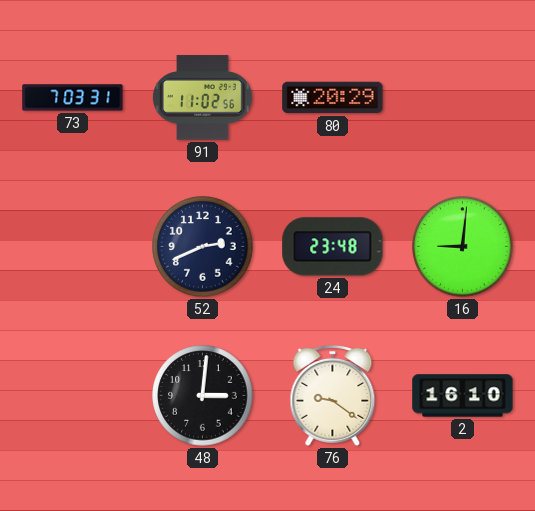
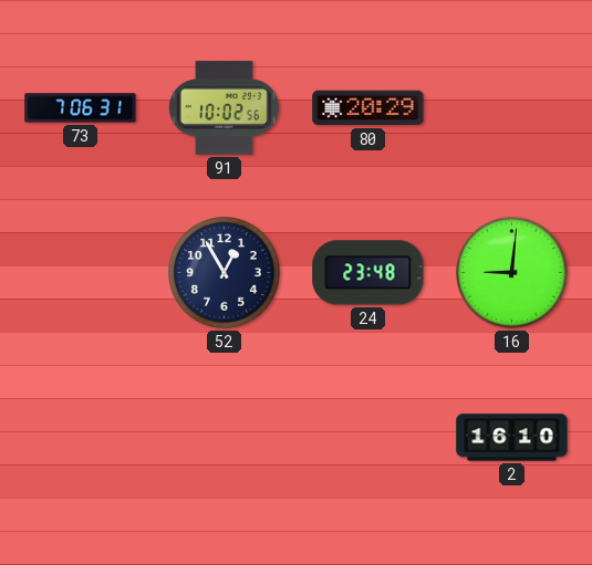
73: 7:03 -> 7:06
91: 11:02 -> 10:02
52: 2:41 -> 12:55
48: 3:01 -> none
76: 9:21 -> none
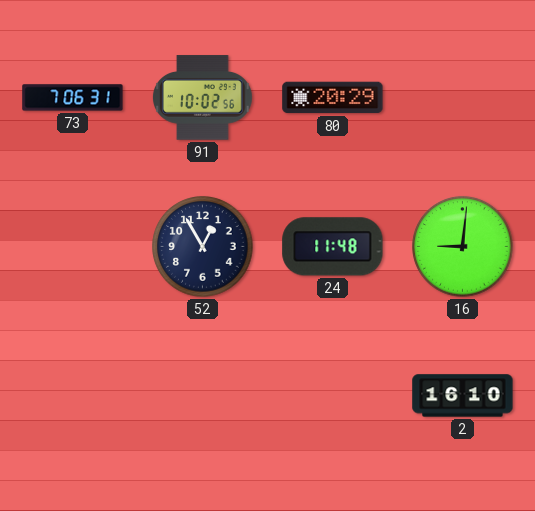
24: 23:48 -> 11:48
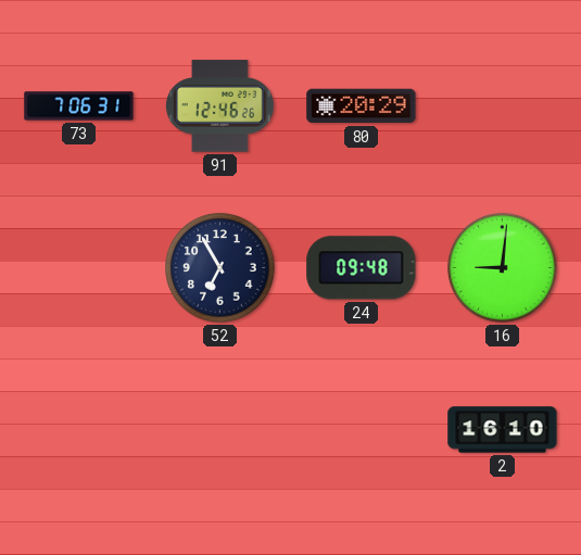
91: 10:02 -> 12:46
52: 12:55 -> 6:55
24: 11:48 -> 09:48
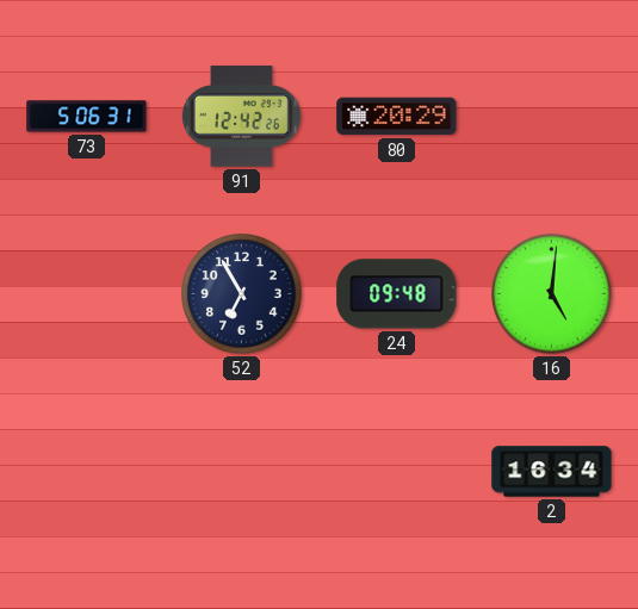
73: 7:06 -> 5:06
91: 12:46 -> 12:42
16: 9:01 -> 5:01
2: 16:10 -> 16:34
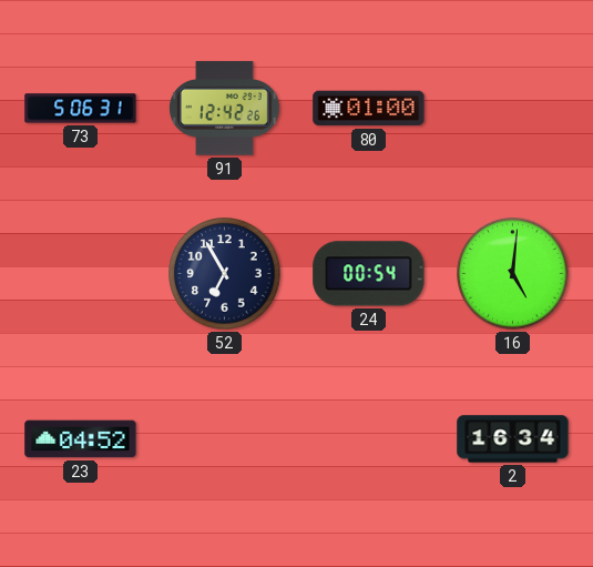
80: 20:29 -> 01:00
24: 09:48 -> 00:54
23: none -> 04:52
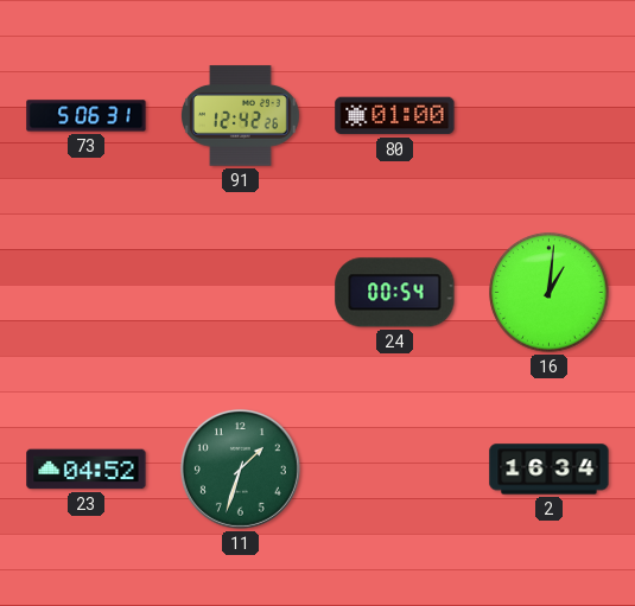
52: 6:55 -> none
16: 5:01 -> 1:01
11: none -> 1:33
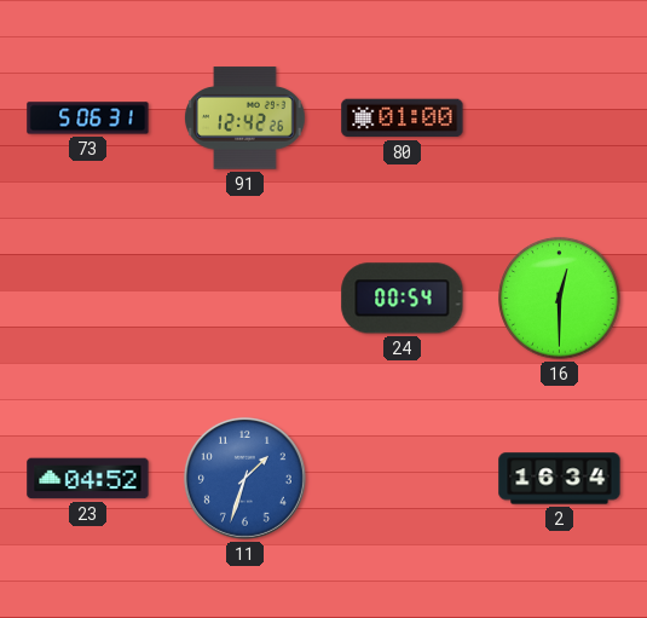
16: 1:01 -> 12:30
11 dial: green -> blue
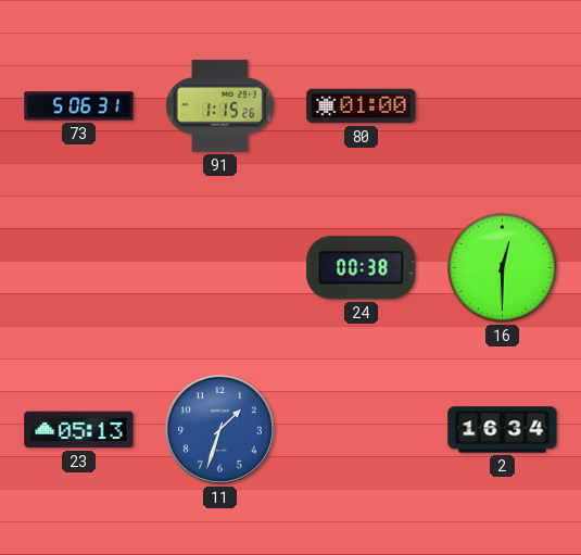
91: 12:42 -> 1:15
24: 00:54 -> 00:38
23: 04:52 -> 05:13
